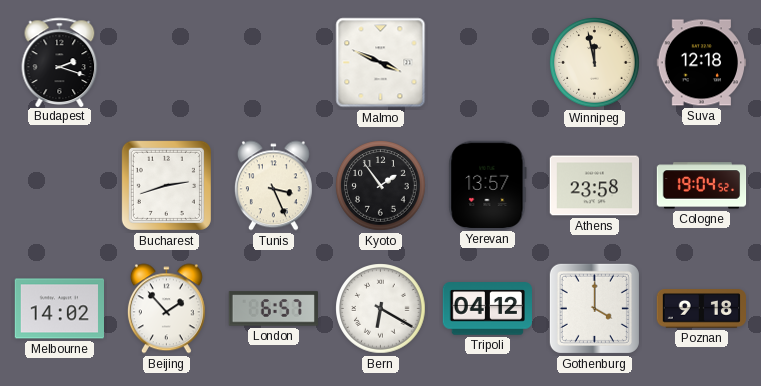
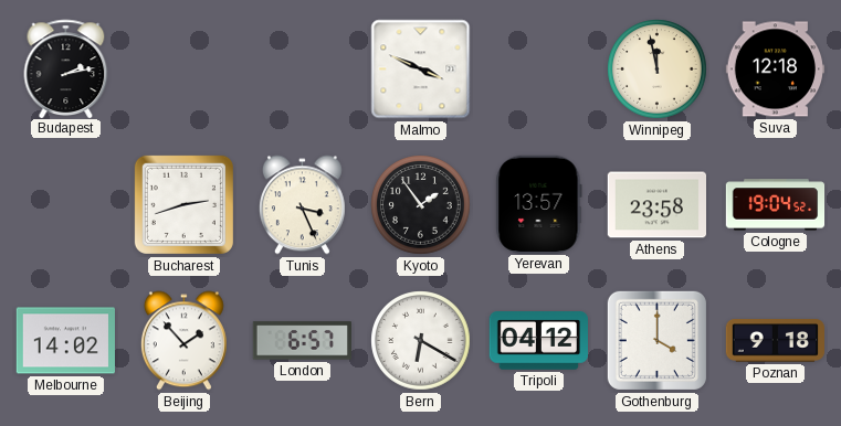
Budapest: 2:18 -> 2:13
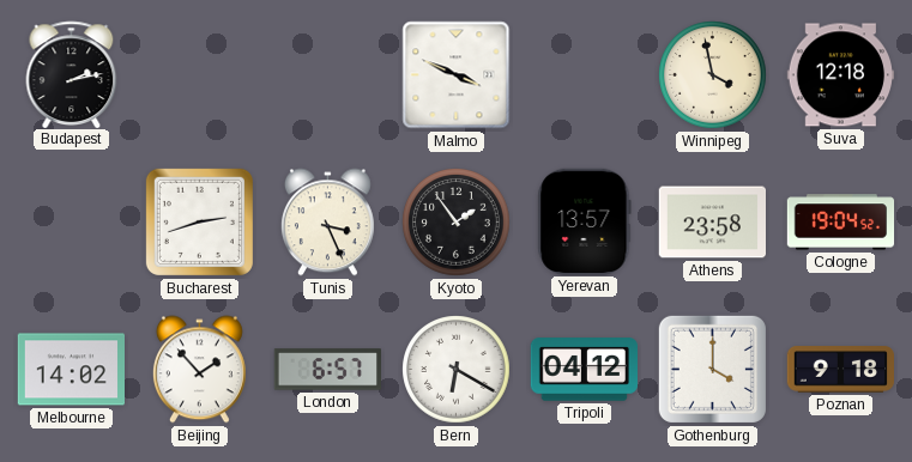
Winnipeg: 11:58 -> 3:58
